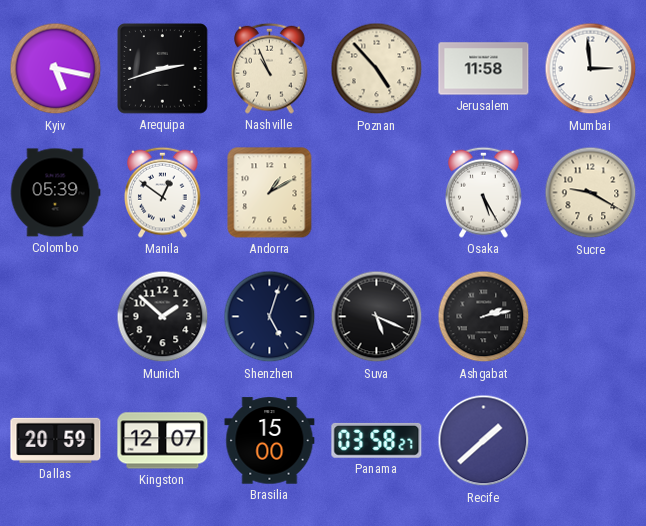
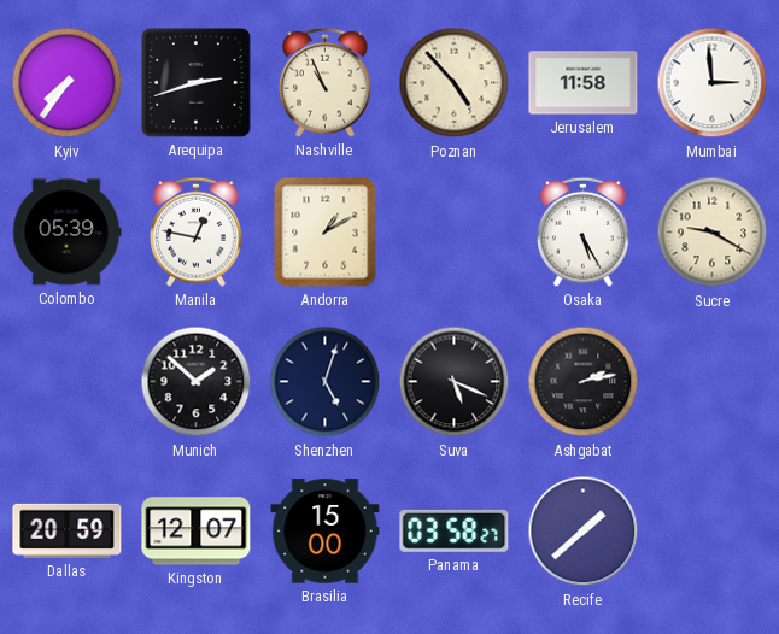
Kyiv: 5:17 -> 7:36
Manila: 12:51 -> 12:47
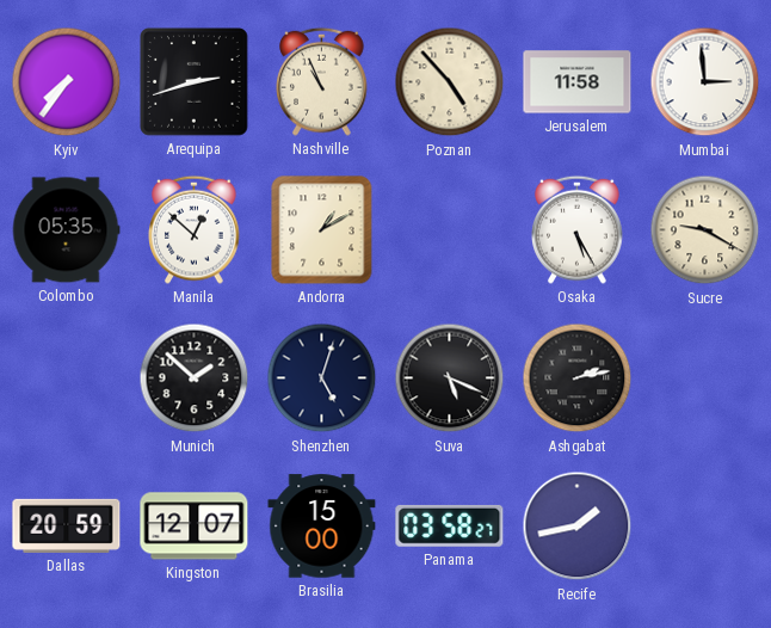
Colombo: 05:39 -> 05:35
Manila: 12:47 -> 12:52
Recife: 1:38 -> 1:43
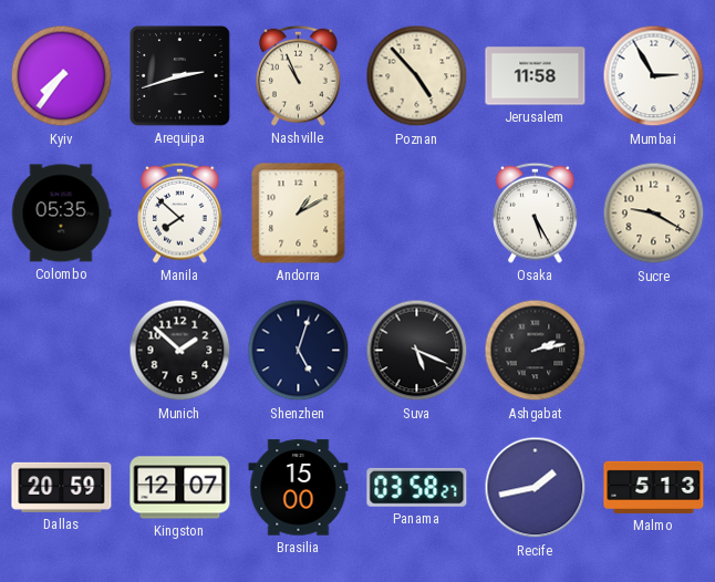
Mumbai: 2:59 -> 2:55
Manila: 12:52 -> 7:52
Malmo: none -> 5:13
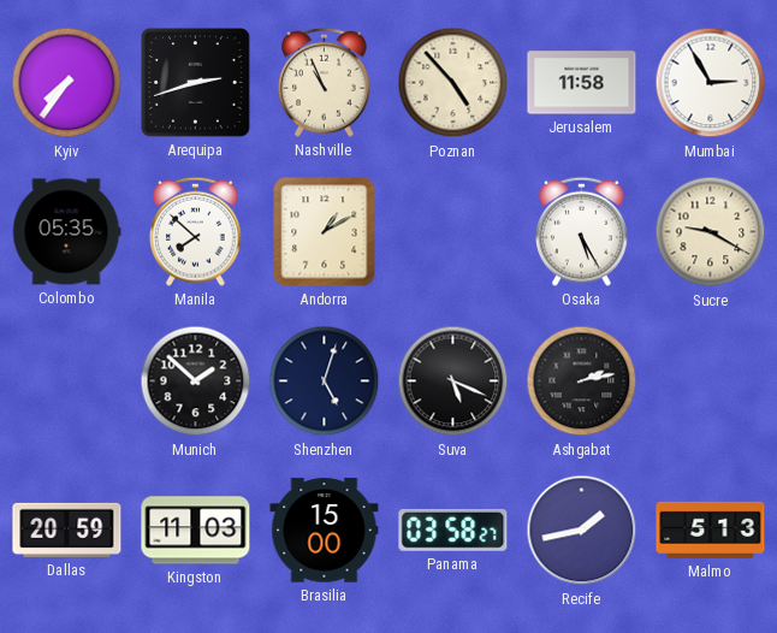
Kingston: 12:07 -> 11:03
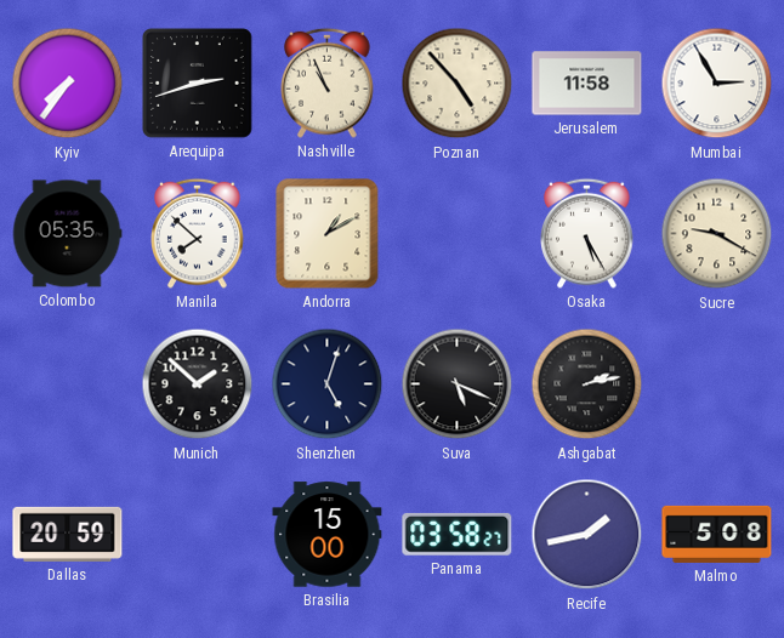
Kingston: 11:03 -> none
Malmo: 5:13 -> 5:08
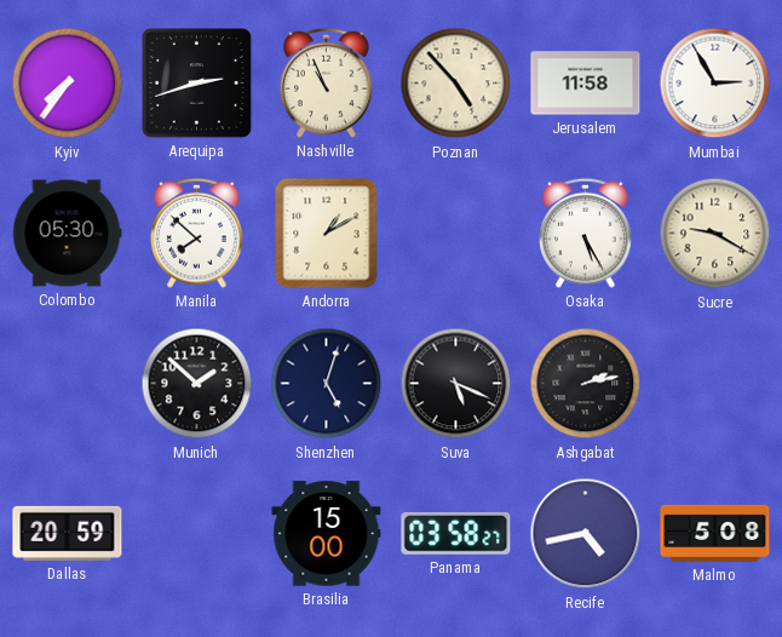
Colombo: 05:35 -> 05:30
Recife: 1:43 -> 4:43
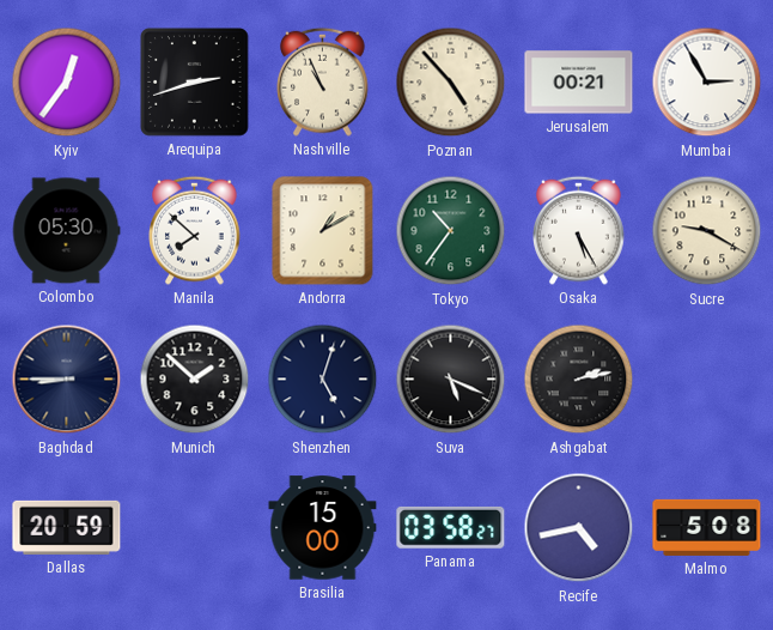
Kyiv: 7:36 -> 12:36
Jerusalem: 11:58 -> 00:21
Tokyo: none -> 10:36
Baghdad: none -> 8:45
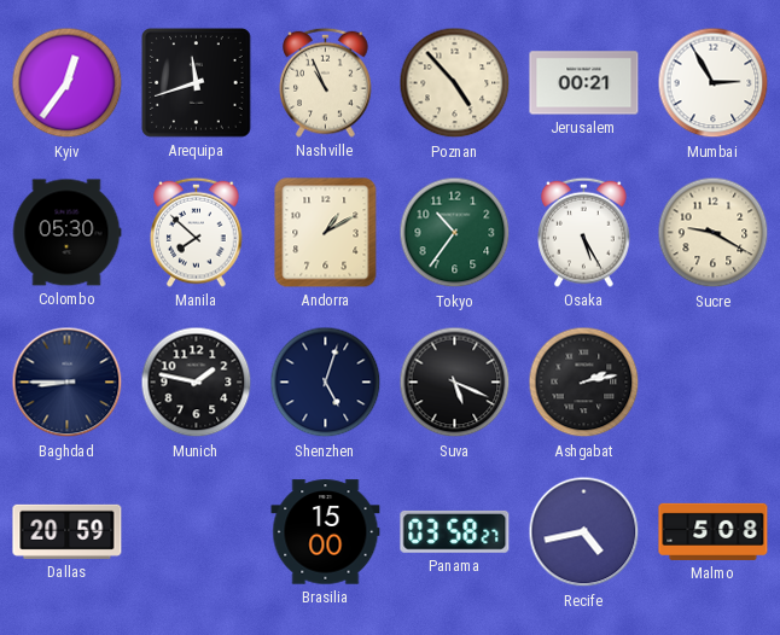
Arequipa: 2:42 -> 11:42
Munich: 1:52 -> 1:47
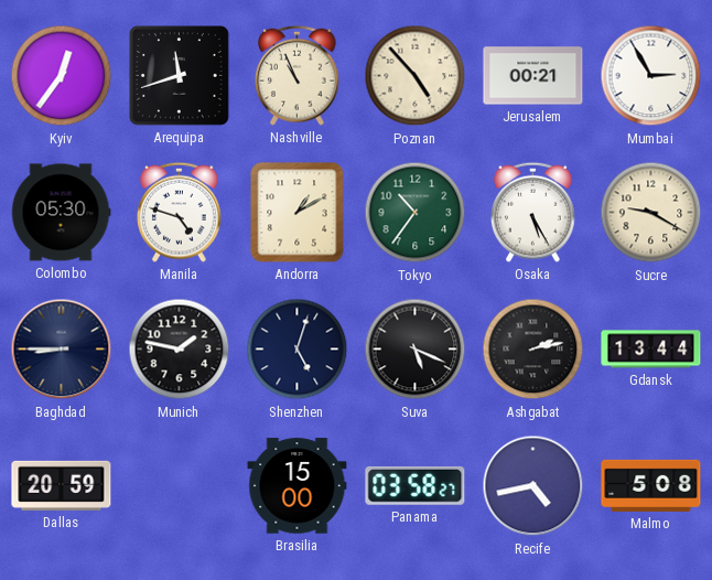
Manila: 7:52 -> 4:48
Gdansk: none -> 13:44
